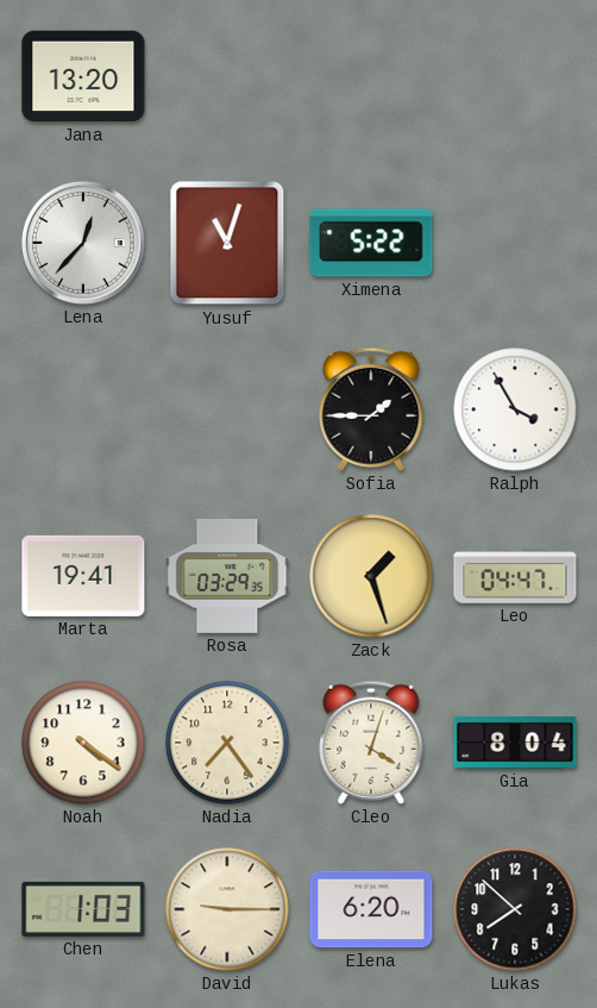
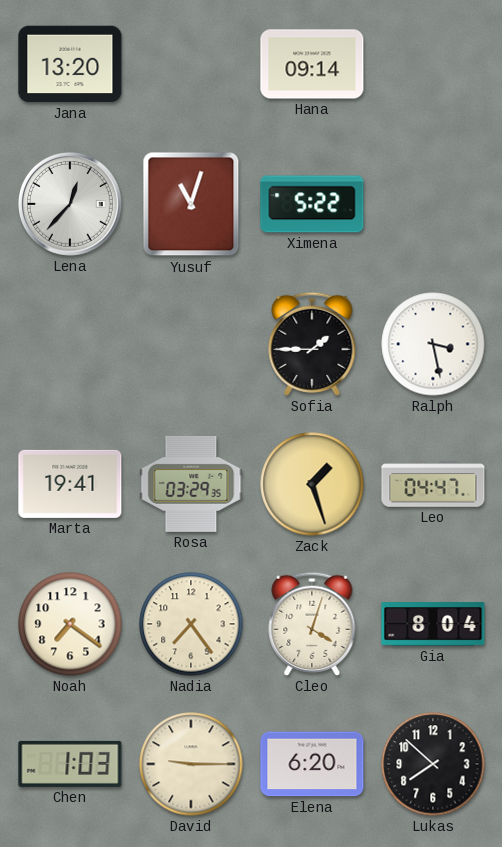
Hana: none -> 09:14
Ralph: 3:55 -> 3:28
Noah: 4:21 -> 7:21
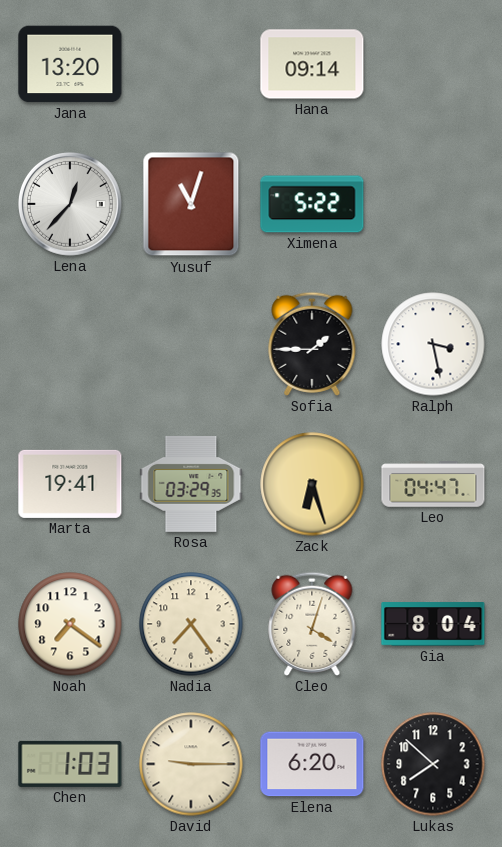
Zack: 1:27 -> 6:27
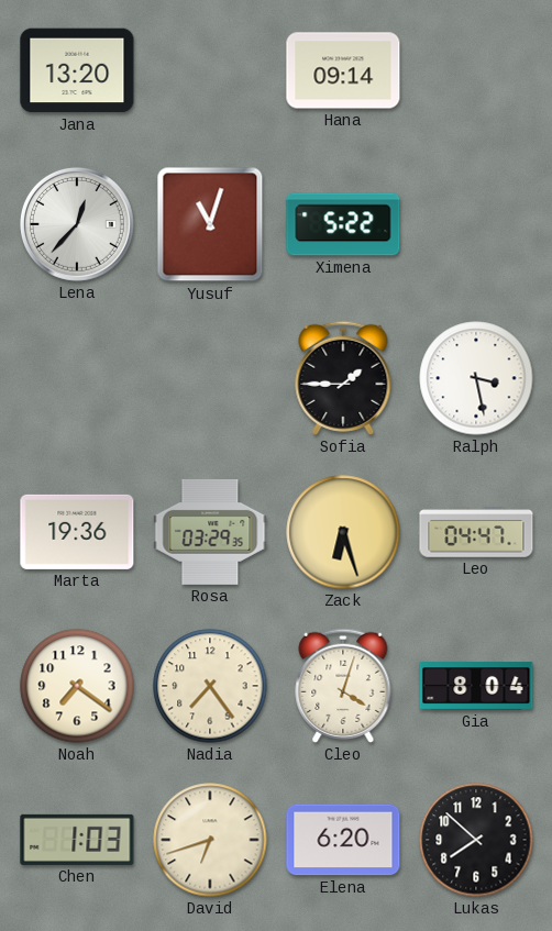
Marta: 19:41 -> 19:36
David: 9:15 -> 6:42
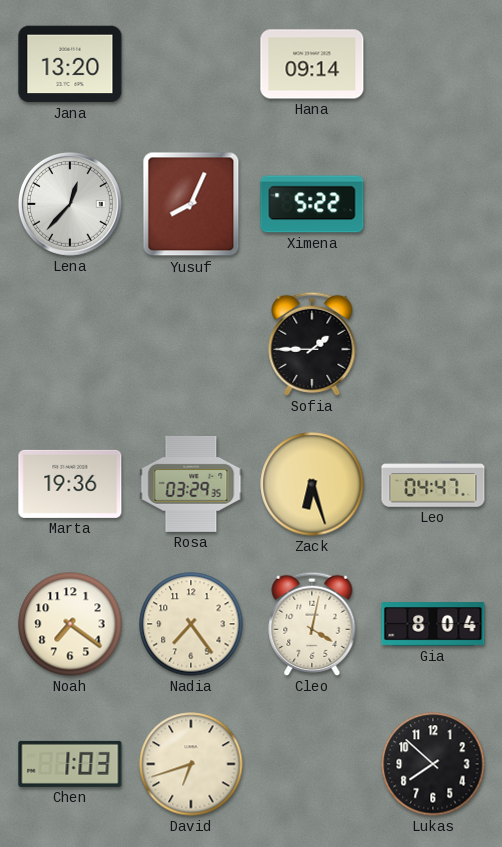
Yusuf: 11:03 -> 8:04
Ralph: 3:28 -> none
Cleo: 4:03 -> 4:02
Elena: 6:20 -> none
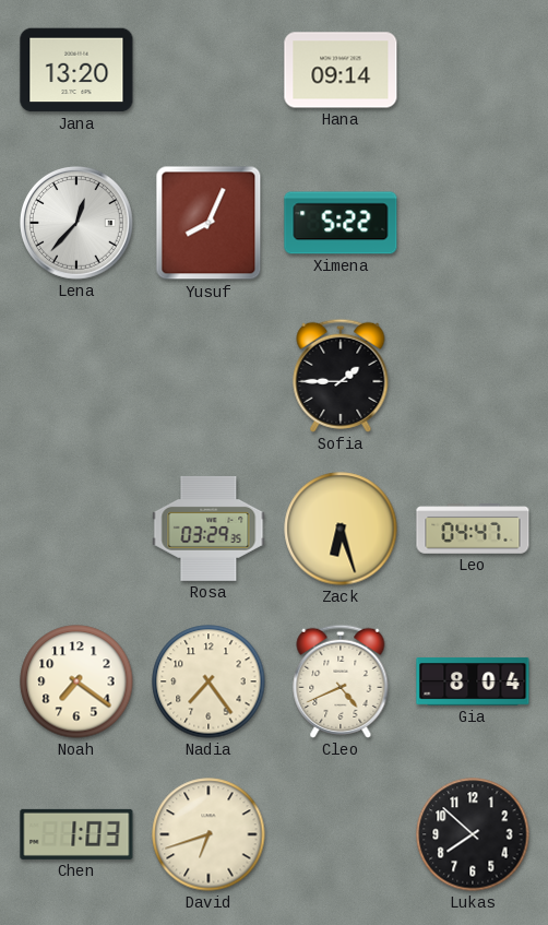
Marta: 19:36 -> none
Cleo: 4:02 -> 4:41
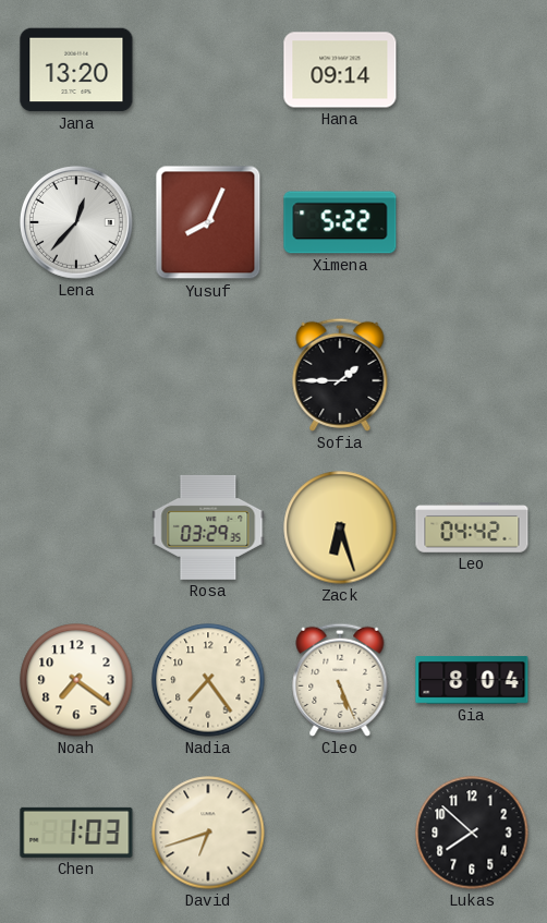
Leo: 04:47 -> 04:42
Cleo: 4:41 -> 5:26
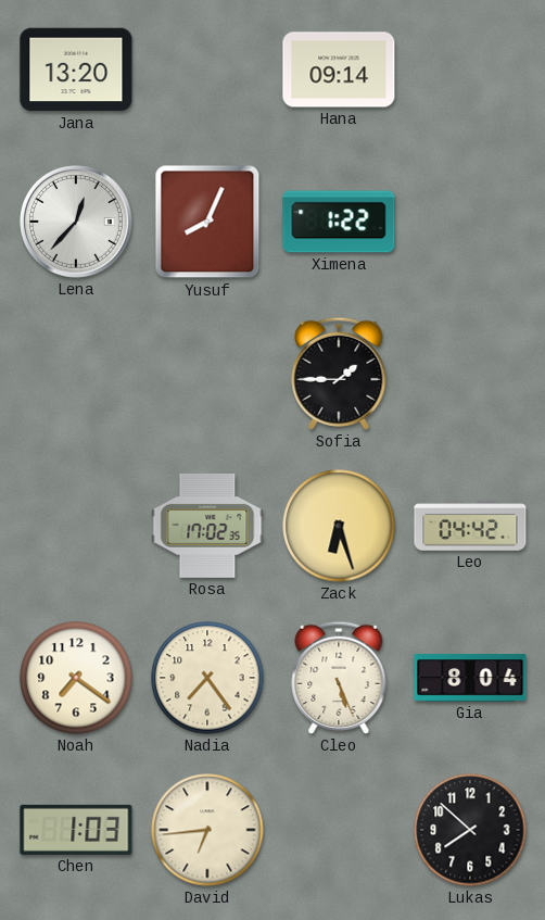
Ximena: 5:22 -> 1:22
Rosa: 03:29 -> 17:02
David: 6:42 -> 6:44
